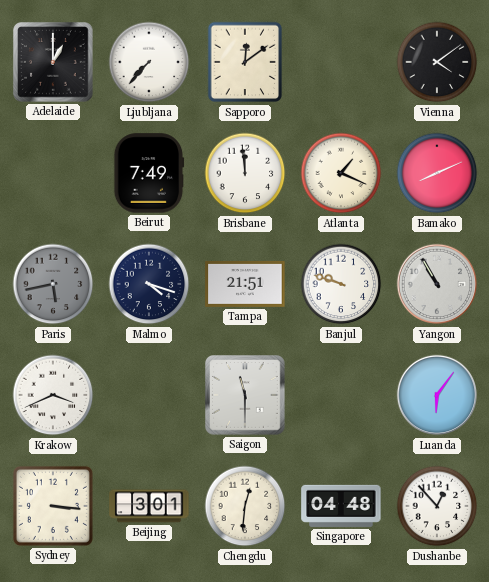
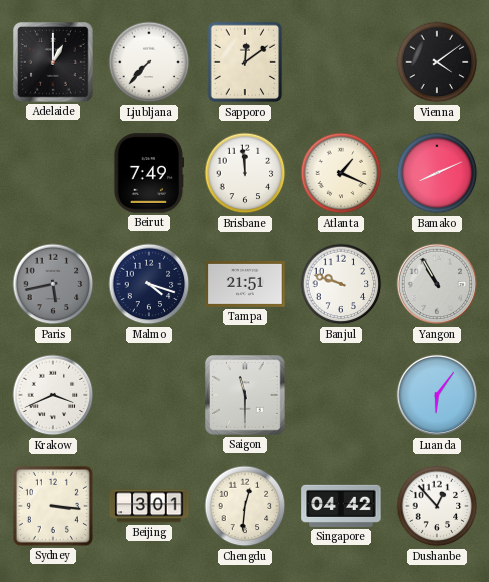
Singapore: 04:48 -> 04:42
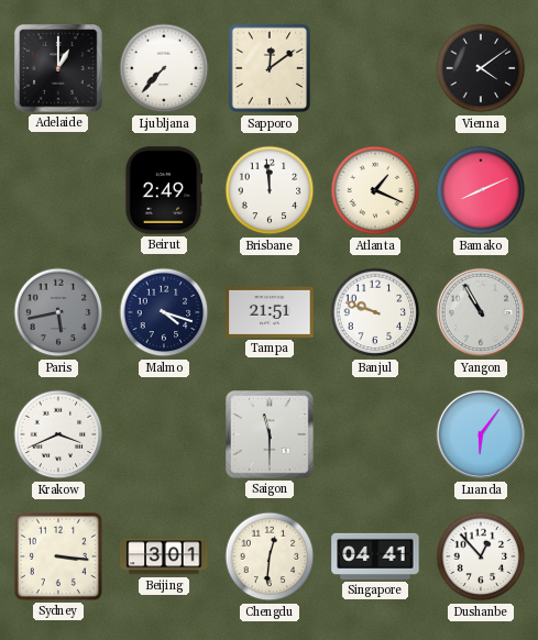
Beirut: 7:49 -> 2:49
Singapore: 04:42 -> 04:41
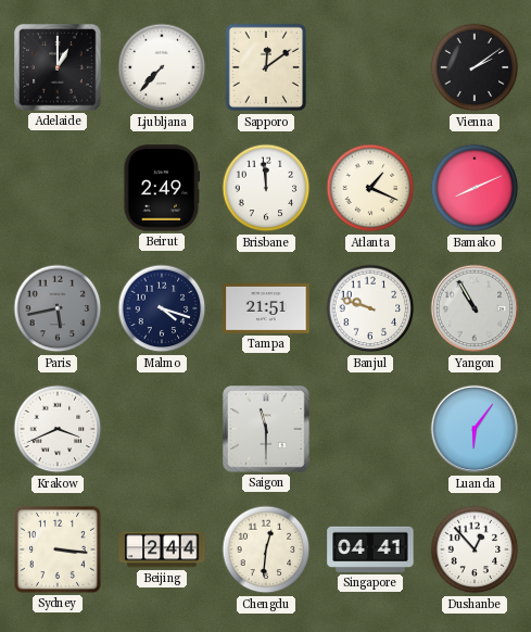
Vienna: 4:09 -> 2:09
Beijing: 3:01 -> 2:44
